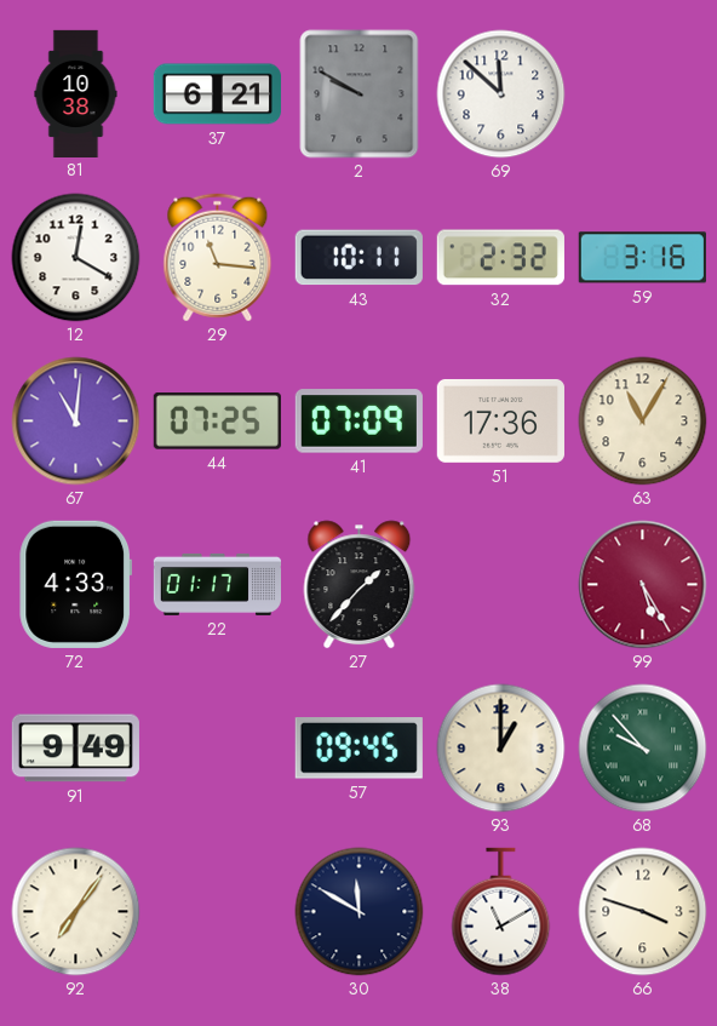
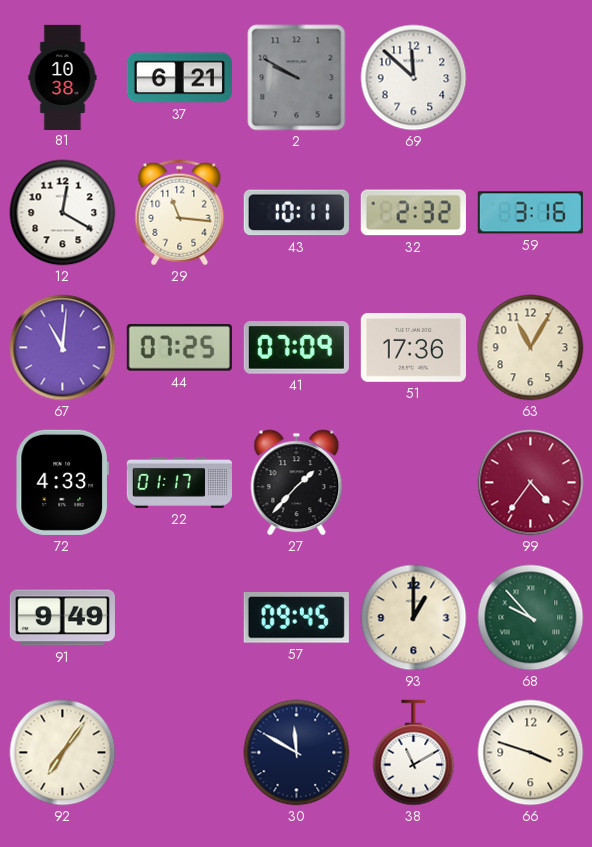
99: 5:25 -> 4:36
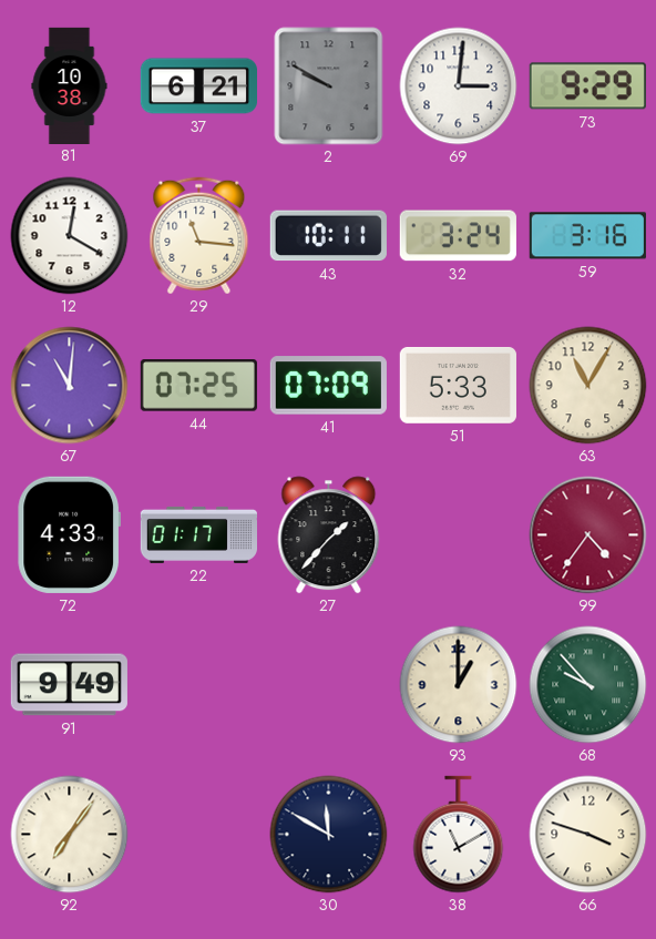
69: 11:52 -> 3:01
73: none -> 9:29
32: 2:32 -> 3:24
51: 17:36 -> 5:33
57: 09:45 -> none
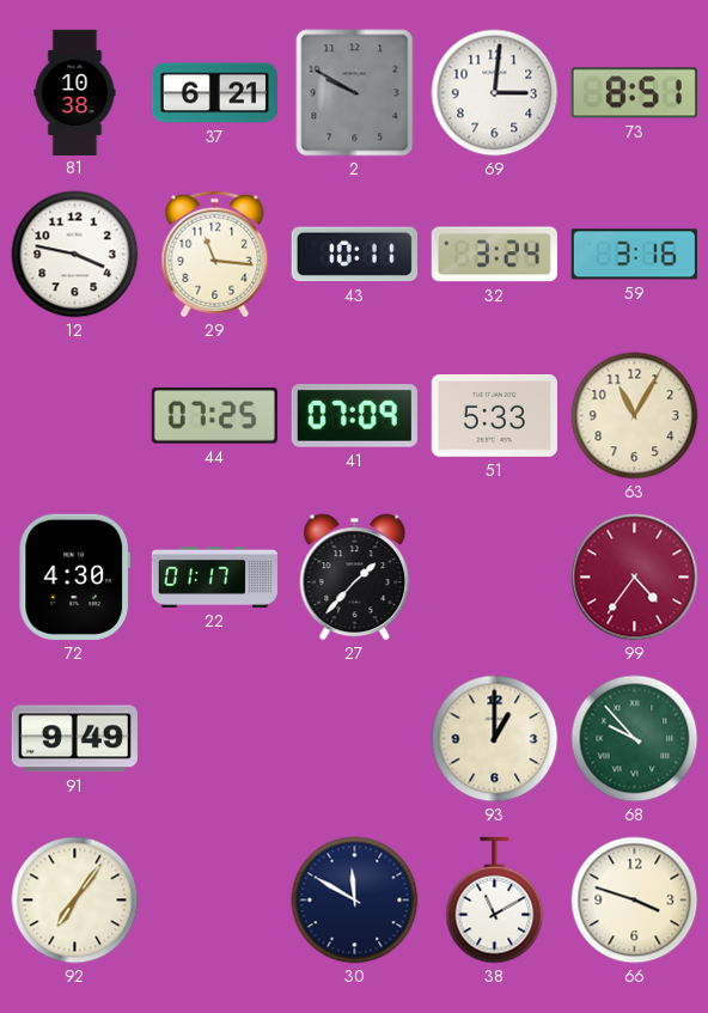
73: 9:29 -> 8:51
12: 12:20 -> 3:47
67: 11:01 -> none
72: 4:33 -> 4:30
